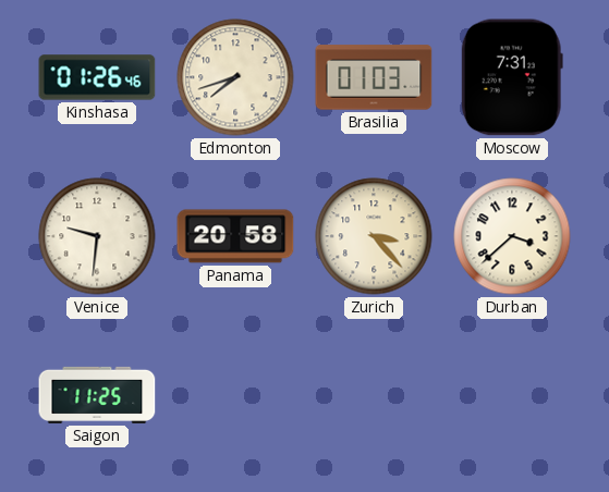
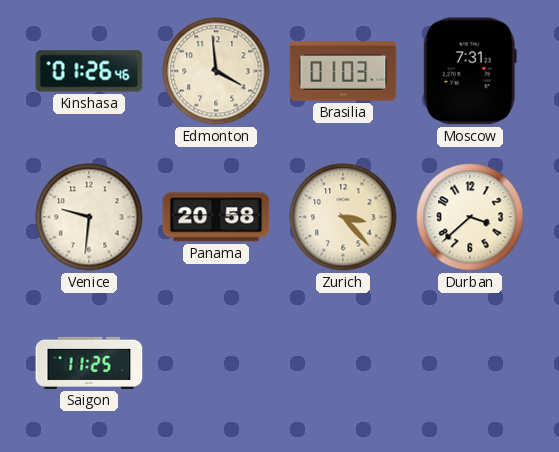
Edmonton: 7:42 -> 3:59
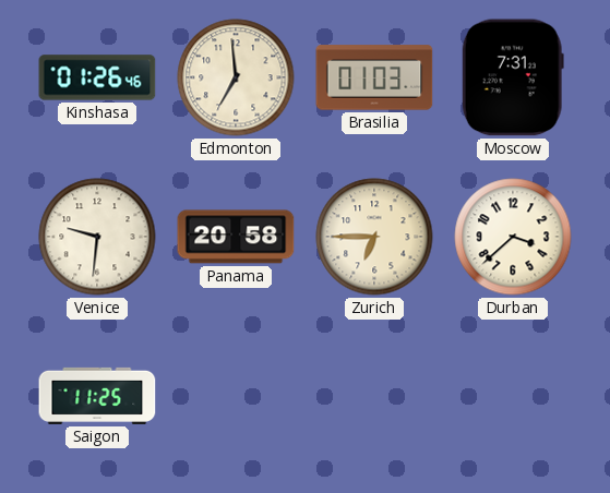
Edmonton: 3:59 -> 6:59
Zurich: 3:23 -> 6:45
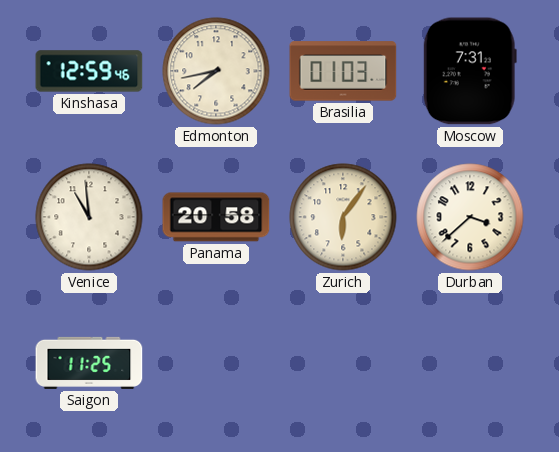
Kinshasa: 01:26 -> 12:59
Edmonton: 6:59 -> 7:43
Venice: 9:31 -> 10:59
Zurich: 6:45 -> 6:06
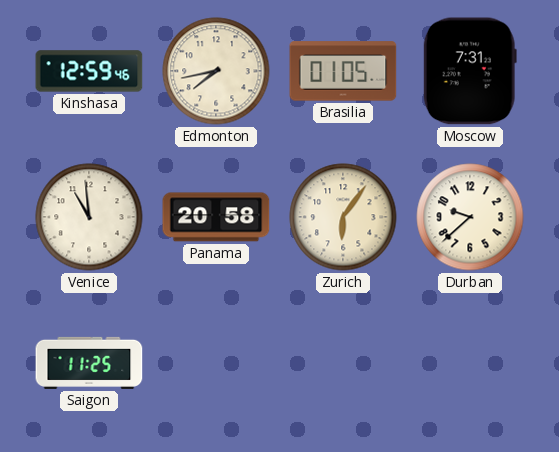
Brasilia: 01:03 -> 01:05
Durban: 3:38 -> 9:38
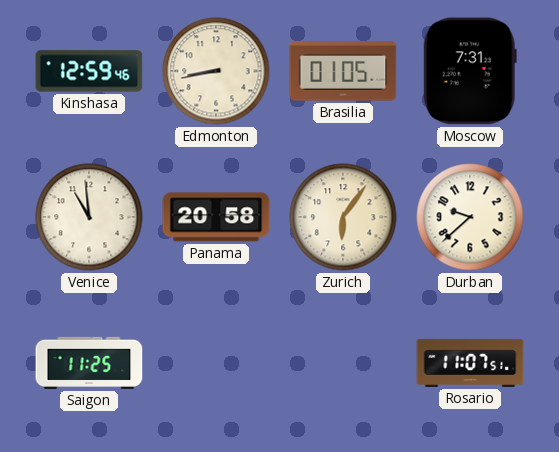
Edmonton: 7:43 -> 8:43
Rosario: none -> 11:07
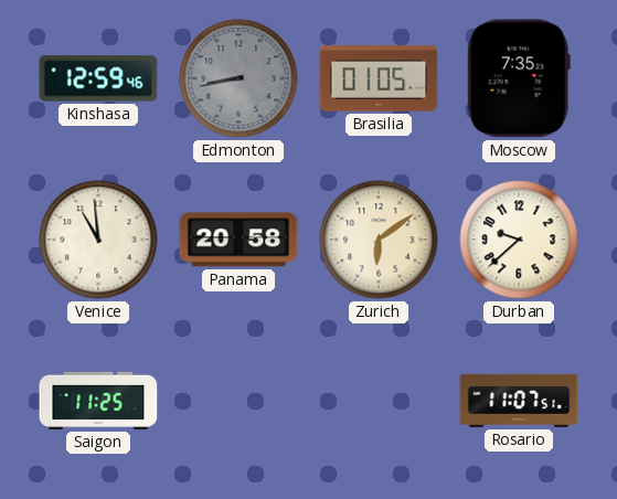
Edmonton dial: cream -> grey
Moscow: 7:31 -> 7:35
Zurich: 6:06 -> 6:09
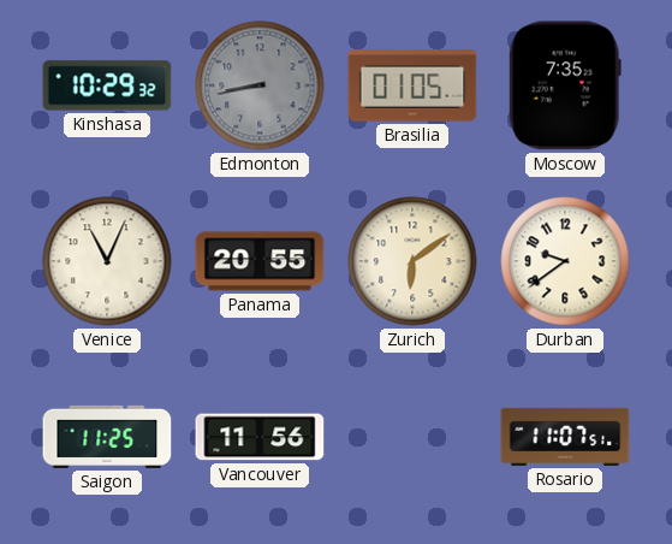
Kinshasa: 12:59 -> 10:29
Venice: 10:59 -> 11:04
Panama: 20:58 -> 20:55
Durban: 9:38 -> 9:39
Vancouver: none -> 11:56
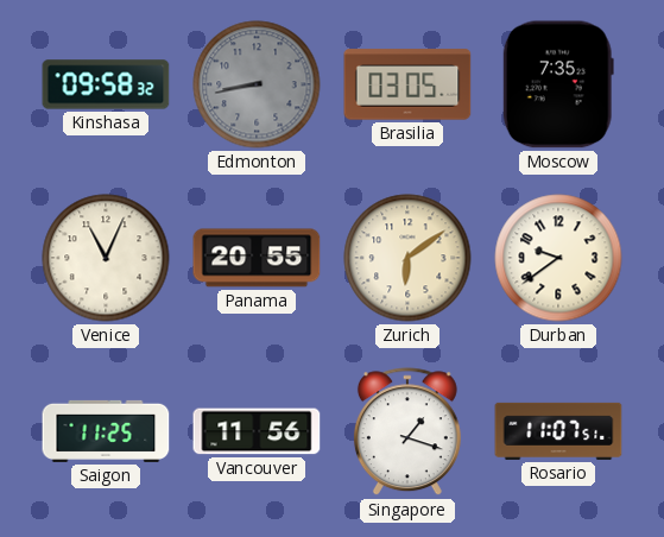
Kinshasa: 10:29 -> 09:58
Brasilia: 01:05 -> 03:05
Singapore: none -> 1:18
